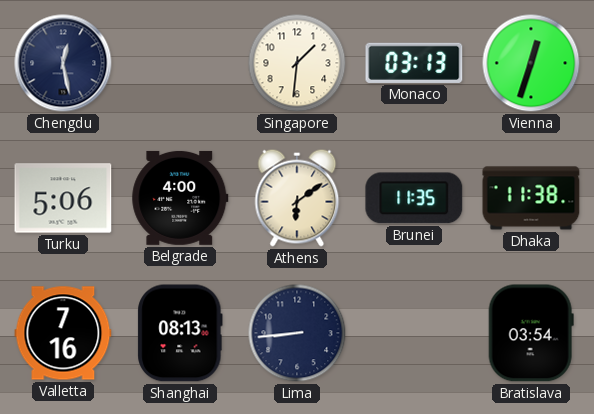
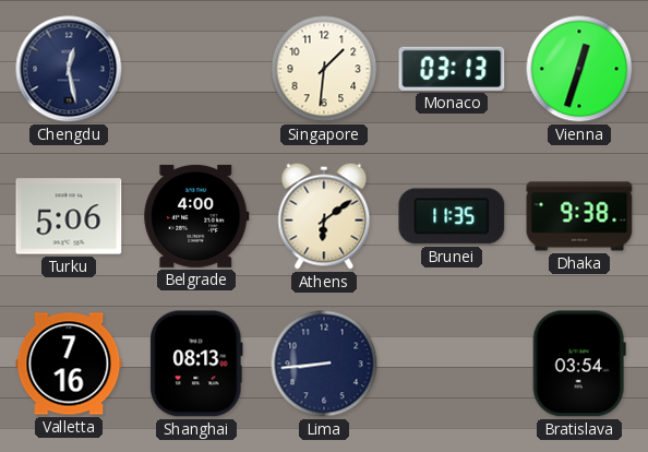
Dhaka: 11:38 -> 9:38
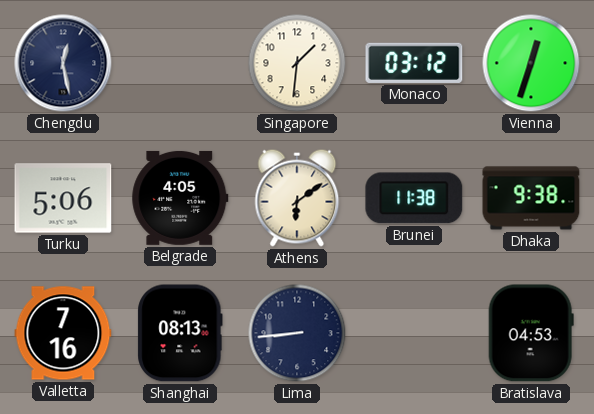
Monaco: 03:13 -> 03:12
Belgrade: 4:00 -> 4:05
Brunei: 11:35 -> 11:38
Bratislava: 03:54 -> 04:53
